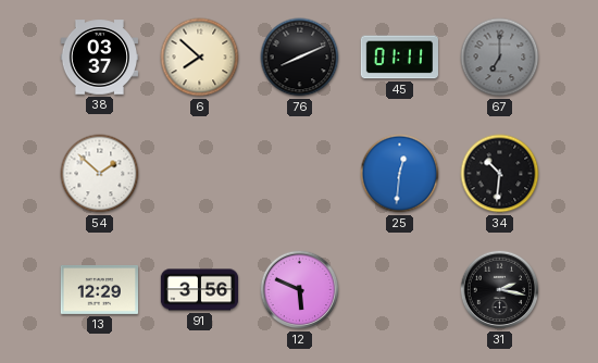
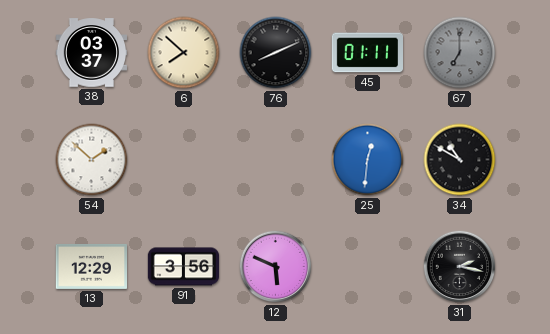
34: 10:31 -> 10:50
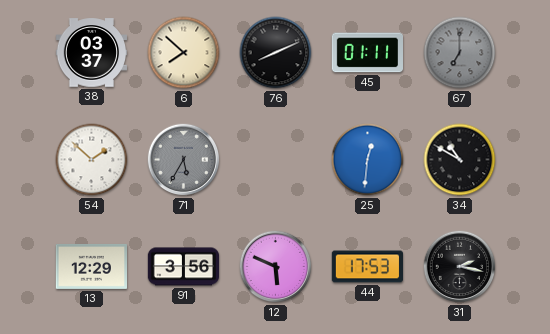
71: none -> 5:35
44: none -> 17:53
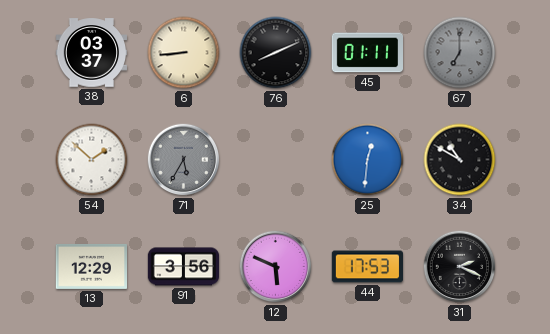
6: 7:52 -> 8:44
31: 2:17 -> 2:19
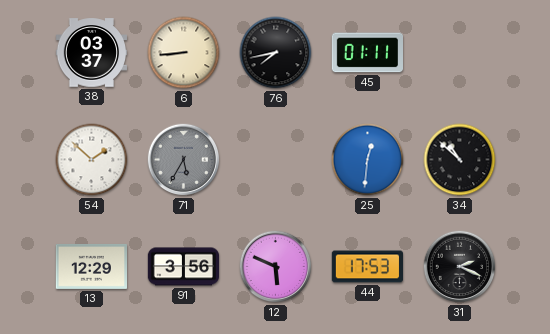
76: 8:11 -> 7:43
67: 7:00 -> none
34: 10:50 -> 10:52
